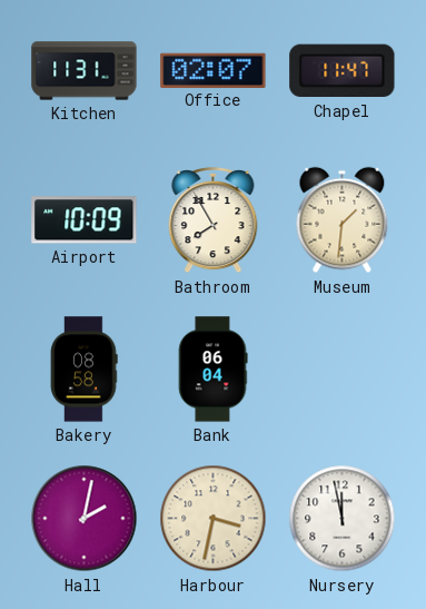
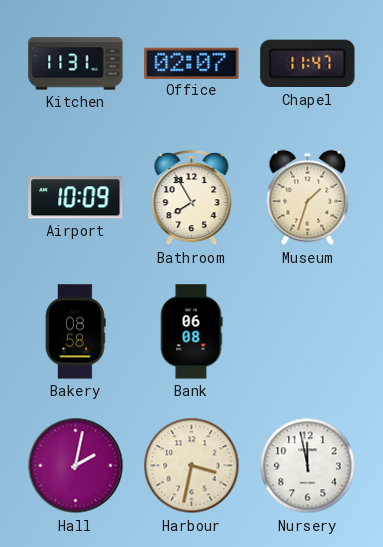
Museum: 1:31 -> 1:33
Bank: 06:04 -> 06:08
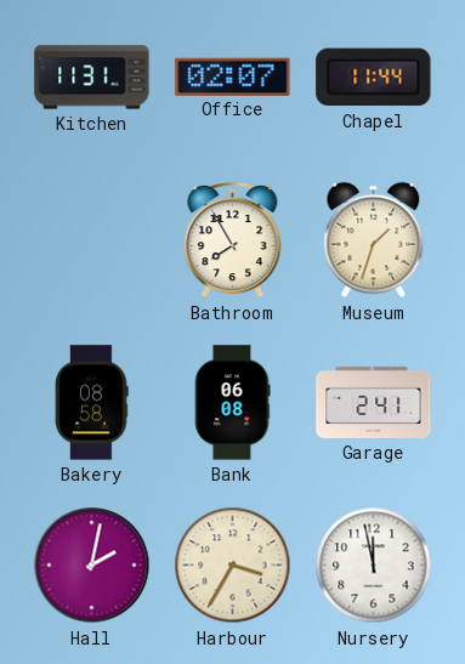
Chapel: 11:47 -> 11:44
Airport: 10:09 -> none
Garage: none -> 2:41
Harbour: 3:32 -> 3:35
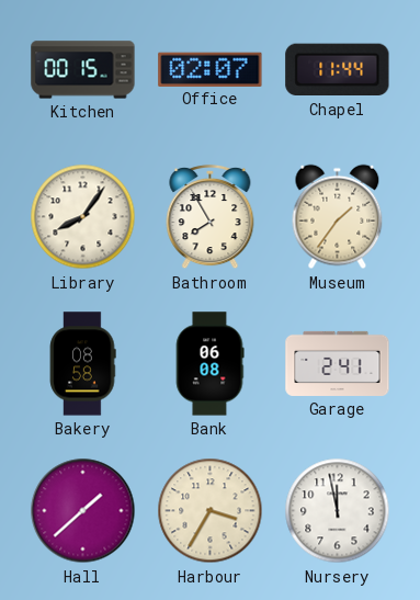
Kitchen: 11:31 -> 00:15
Library: none -> 8:06
Museum: 1:33 -> 1:36
Hall: 2:02 -> 1:38
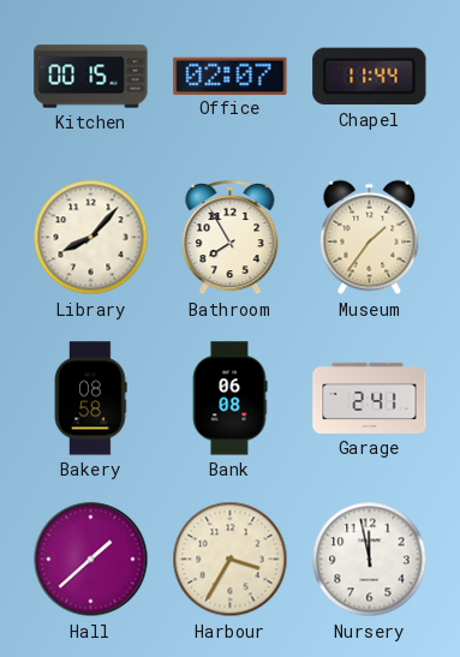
Library: 8:06 -> 8:07
